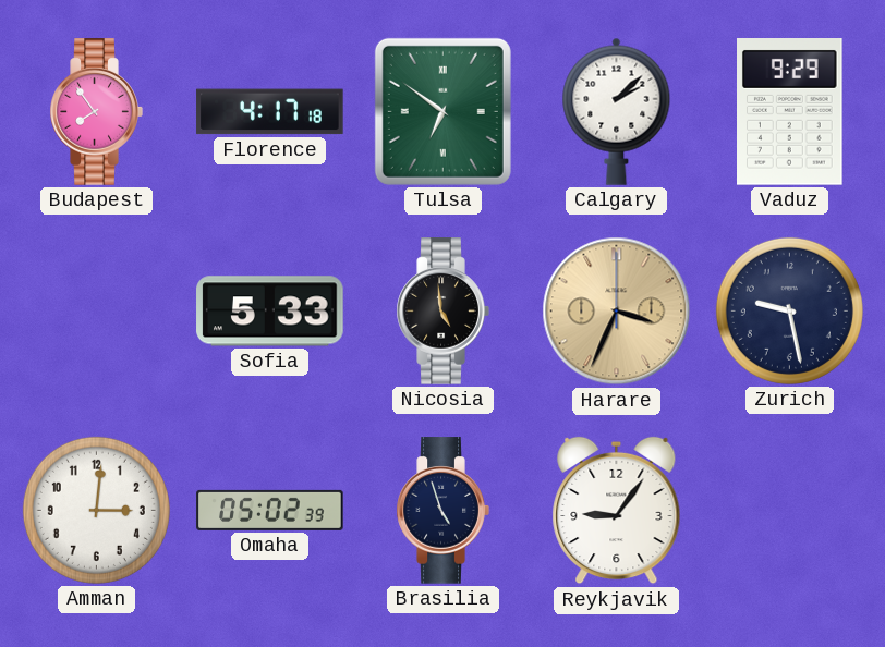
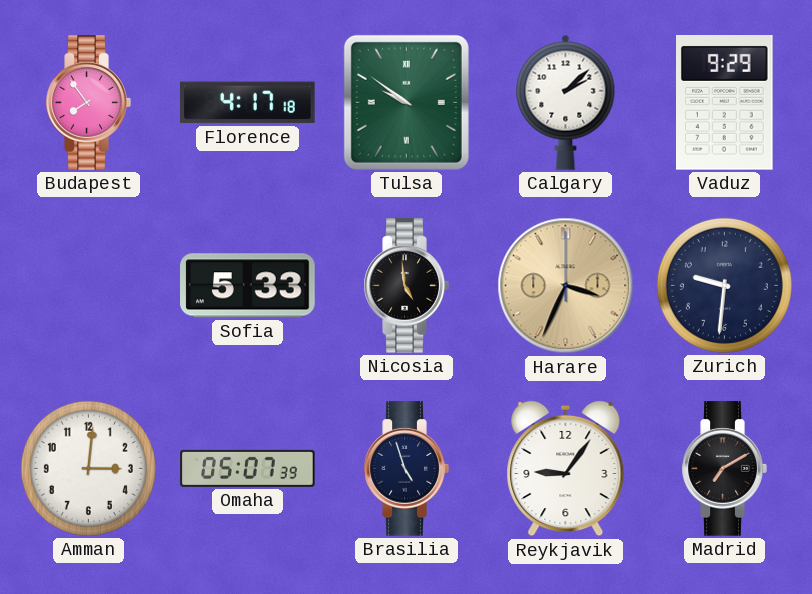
Tulsa: 6:51 -> 9:51
Zurich: 9:28 -> 9:31
Omaha: 05:02 -> 05:07
Madrid: none -> 7:10
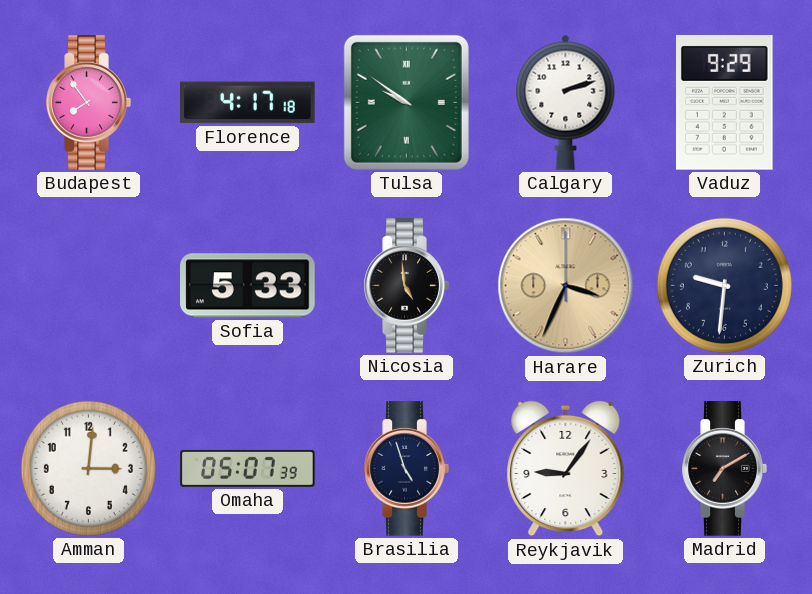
Calgary: 2:08 -> 2:12
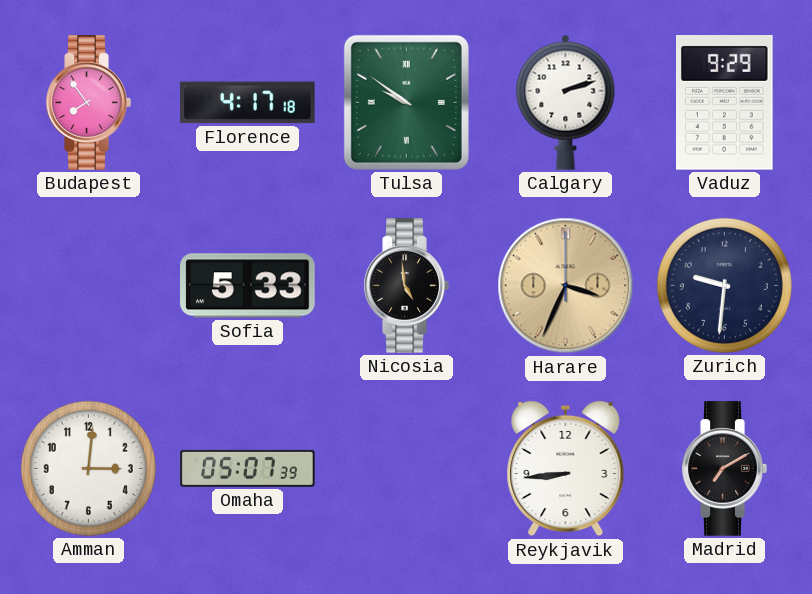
Brasilia: 4:57 -> none
Reykjavik: 9:06 -> 8:44
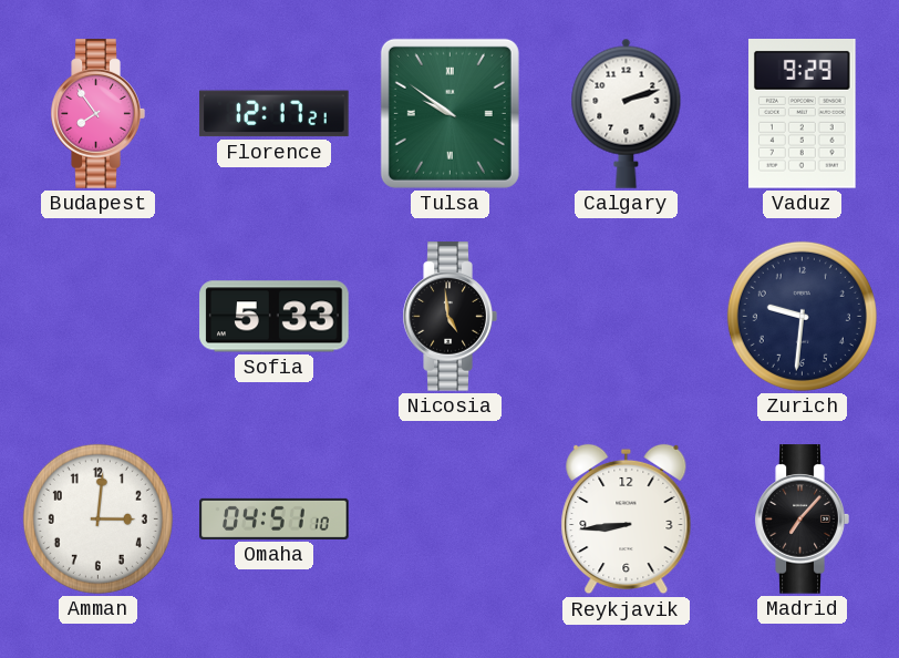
Florence: 4:17 -> 12:17
Harare: 3:34 -> none
Omaha: 05:07 -> 04:51
Madrid: 7:10 -> 7:07
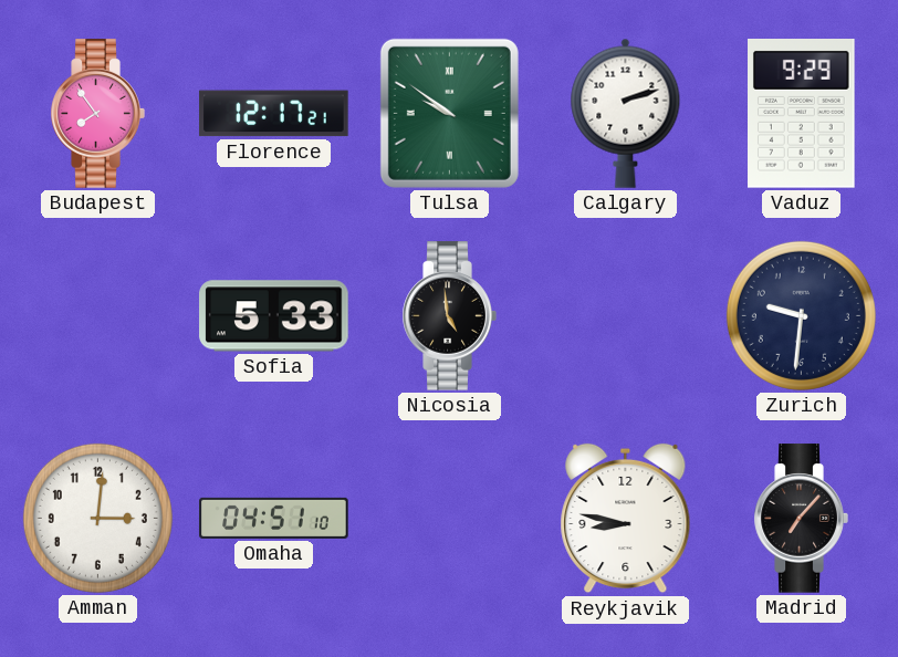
Reykjavik: 8:44 -> 8:47
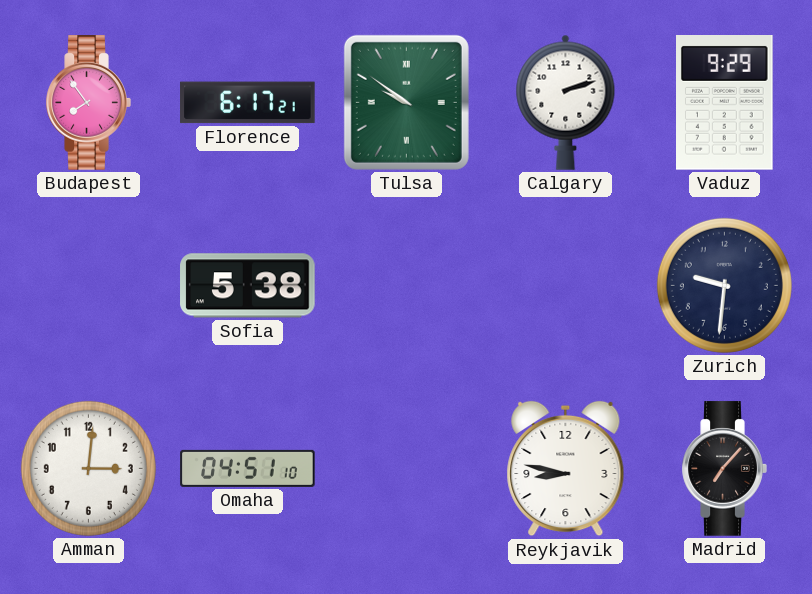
Florence: 12:17 -> 6:17
Sofia: 5:33 -> 5:38
Nicosia: 4:59 -> none
